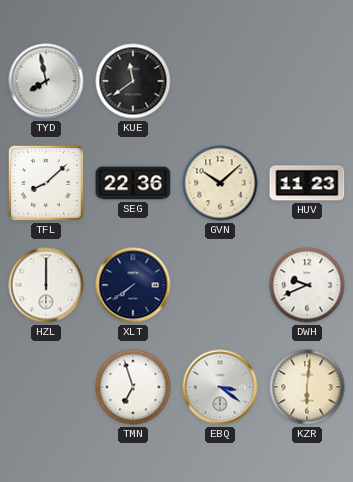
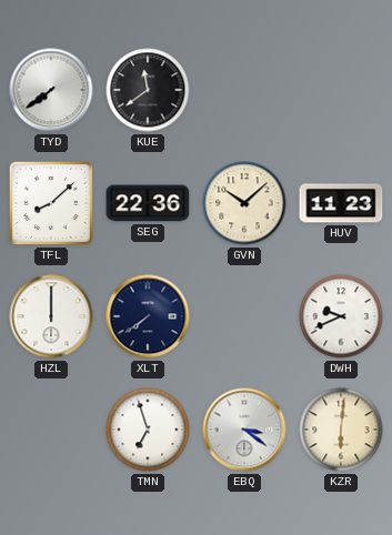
TYD: 7:58 -> 7:39
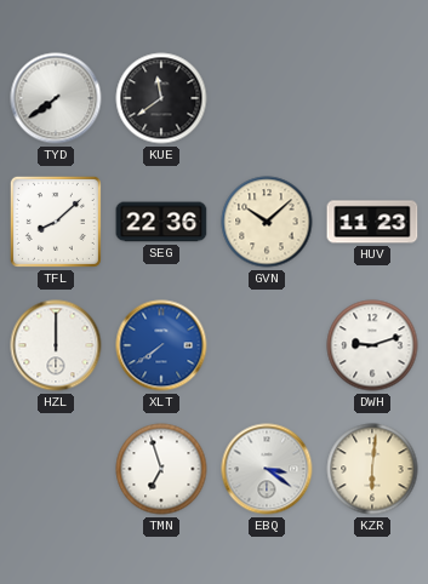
XLT dial: navy -> blue
DWH: 9:41 -> 9:12
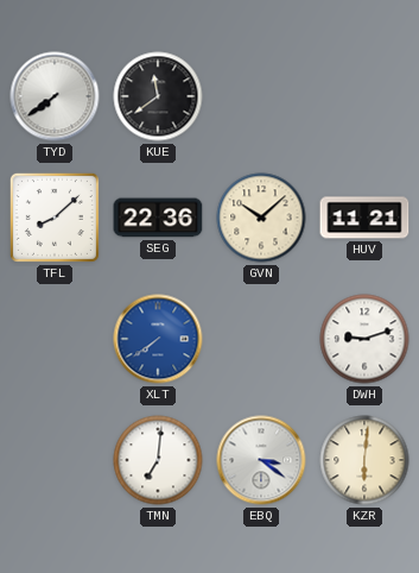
HUV: 11:23 -> 11:21
HZL: 12:00 -> none
TMN: 6:57 -> 7:01
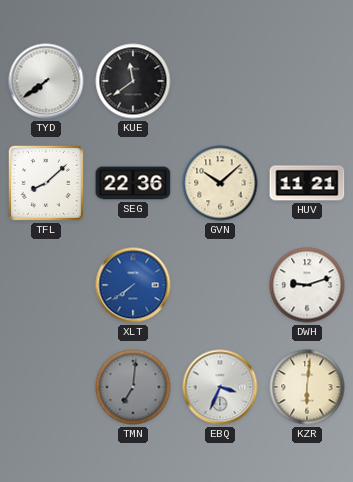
TMN dial: white -> grey
EBQ: 3:21 -> 3:34
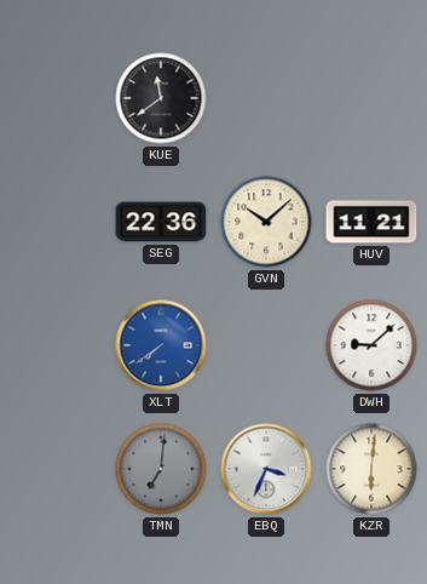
TYD: 7:39 -> none
TFL: 8:08 -> none
DWH: 9:12 -> 9:08
